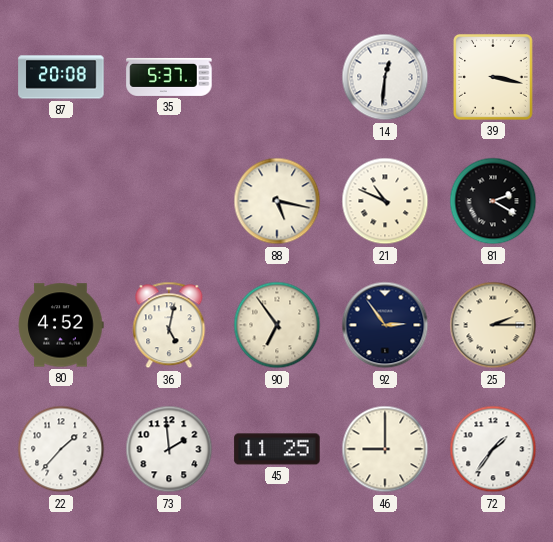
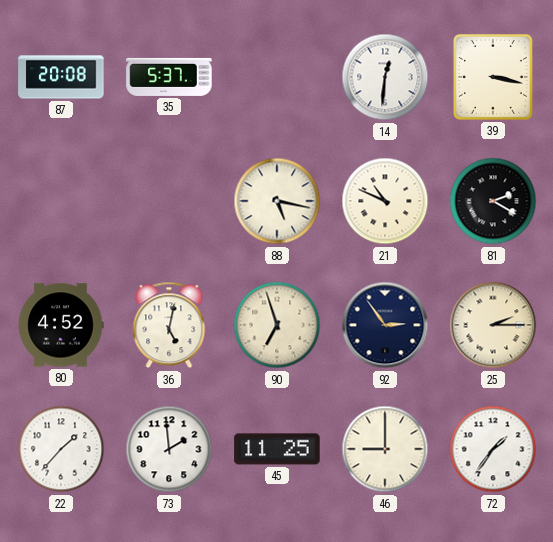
90: 6:54 -> 6:57
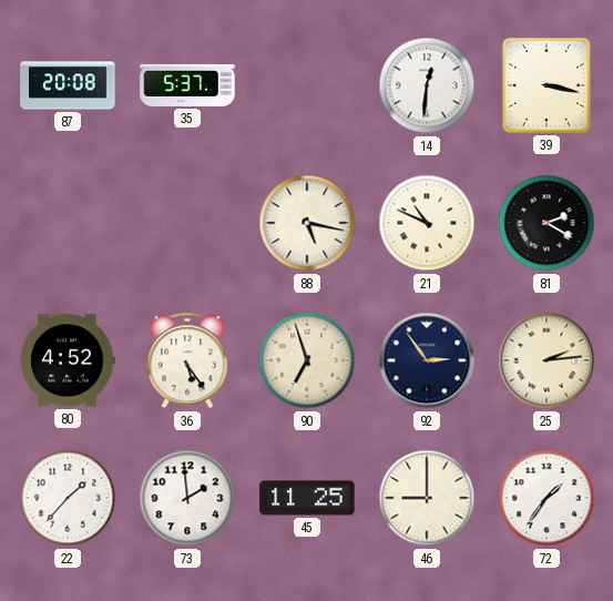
36: 5:02 -> 5:24
25: 2:15 -> 2:14
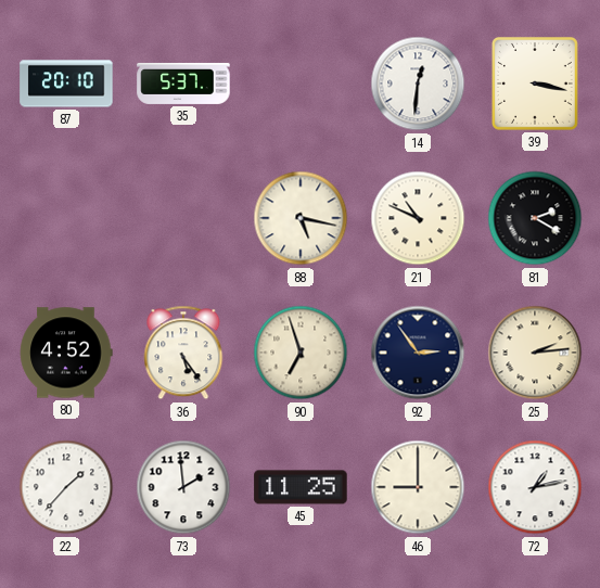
87: 20:08 -> 20:10
72: 1:36 -> 1:13
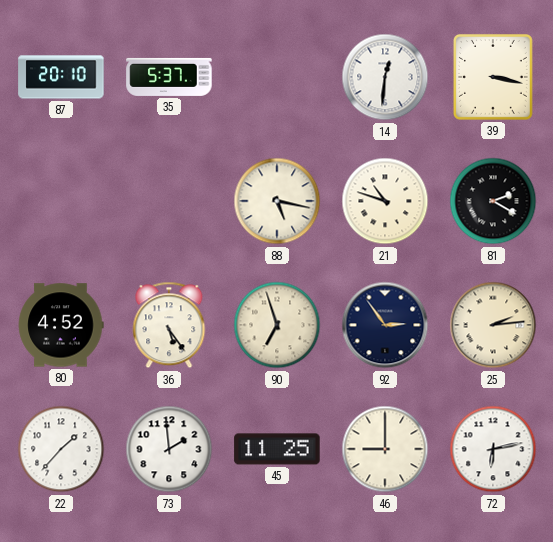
21: 10:49 -> 10:48
72: 1:13 -> 6:13
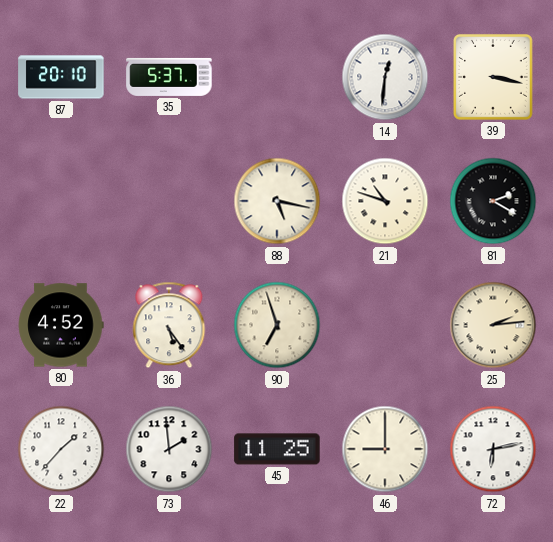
92: 2:54 -> none
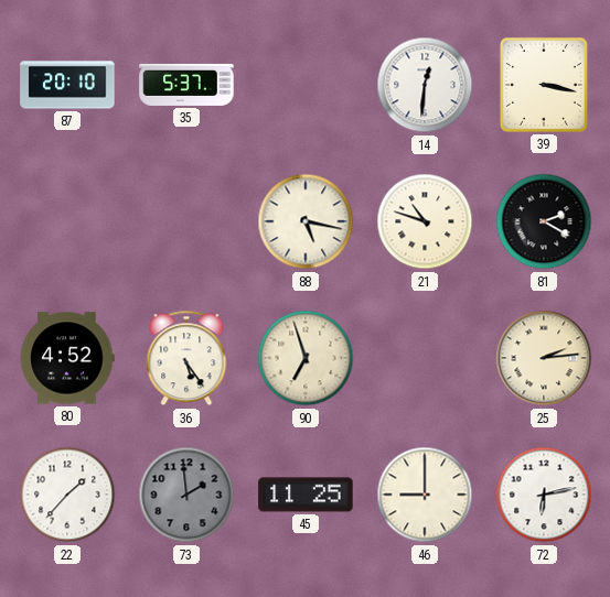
73 dial: white -> grey
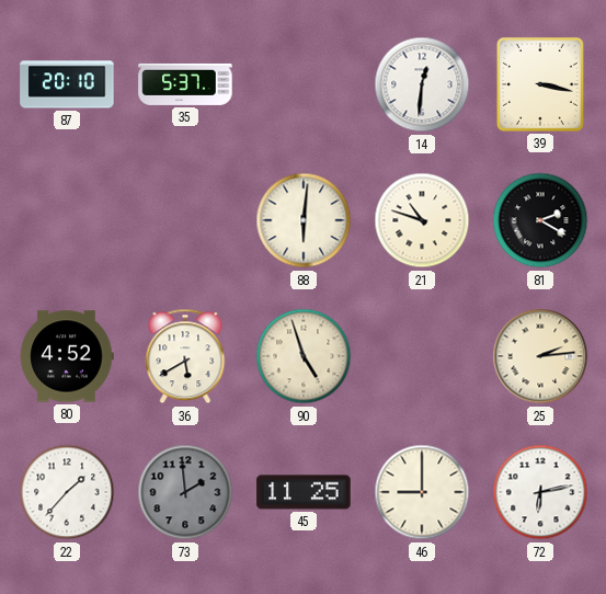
88: 5:17 -> 6:01
36: 5:24 -> 5:40
90: 6:57 -> 4:57
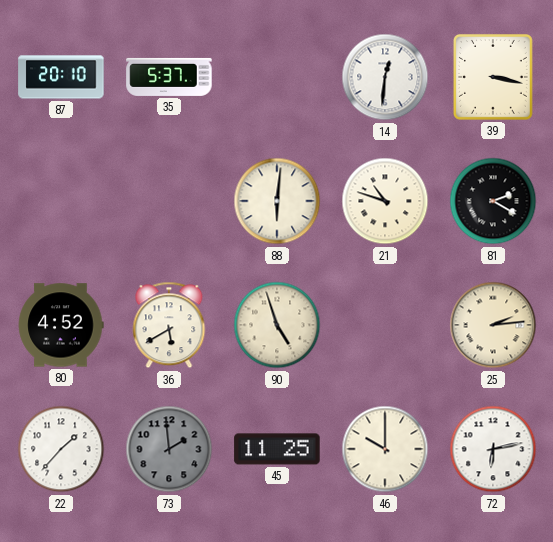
46: 9:00 -> 10:00
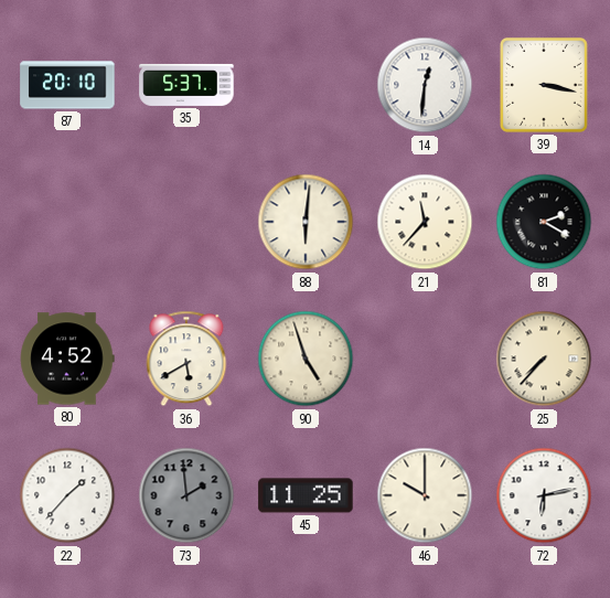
21: 10:48 -> 11:37
25: 2:14 -> 7:37
